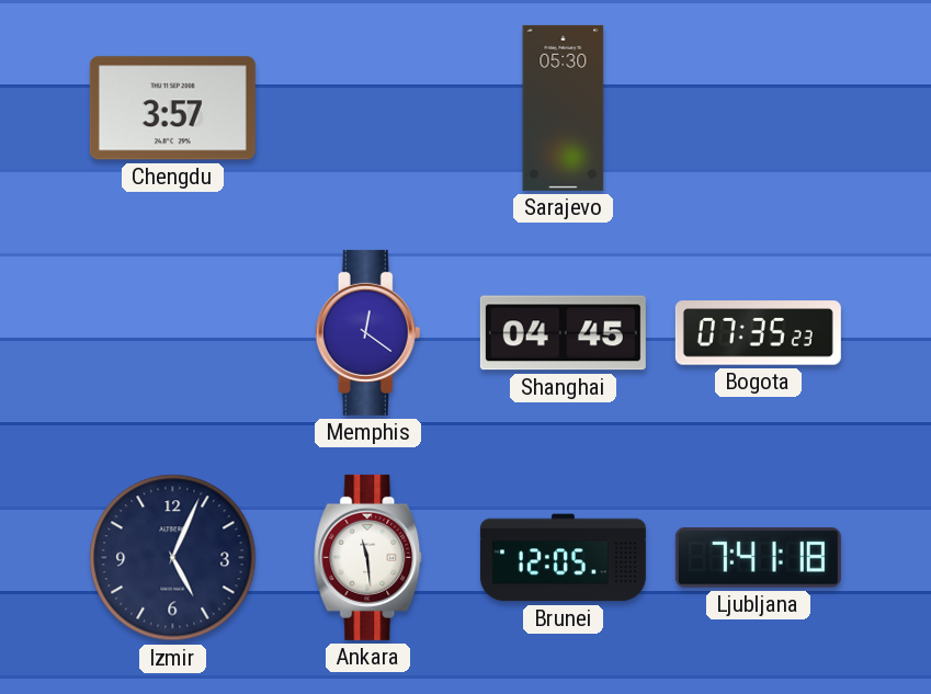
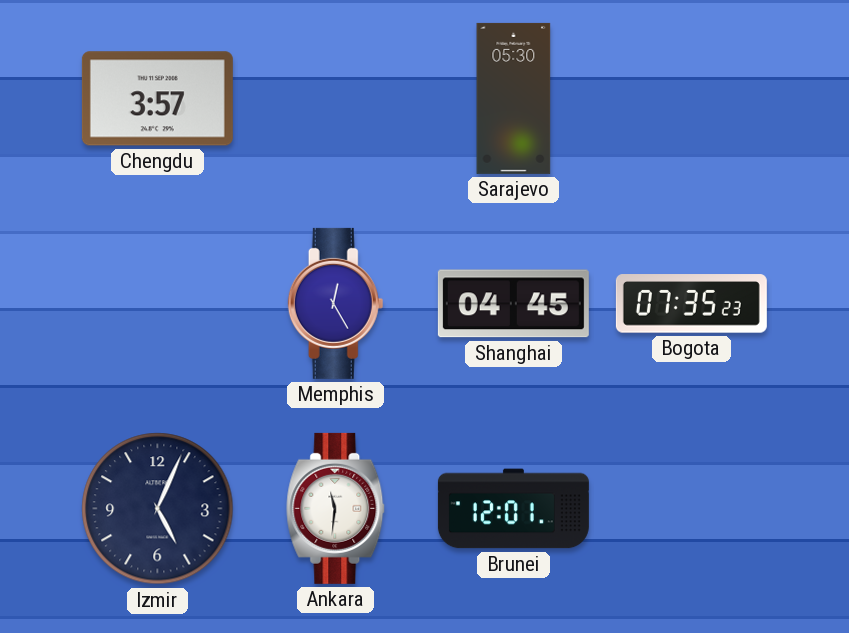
Memphis: 12:21 -> 12:25
Ankara: 11:29 -> 11:31
Brunei: 12:05 -> 12:01
Ljubljana: 7:41 -> none
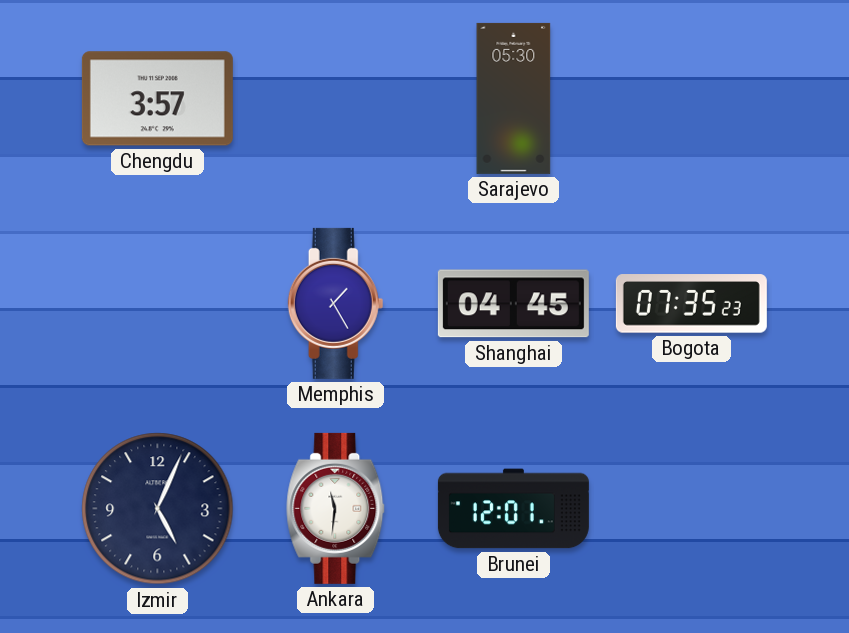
Memphis: 12:25 -> 1:25
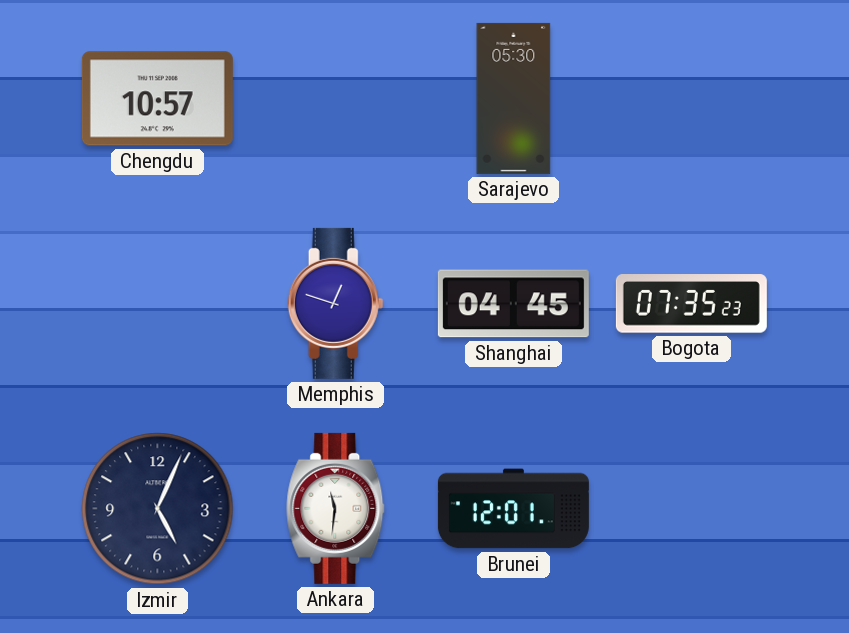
Chengdu: 3:57 -> 10:57
Memphis: 1:25 -> 12:48
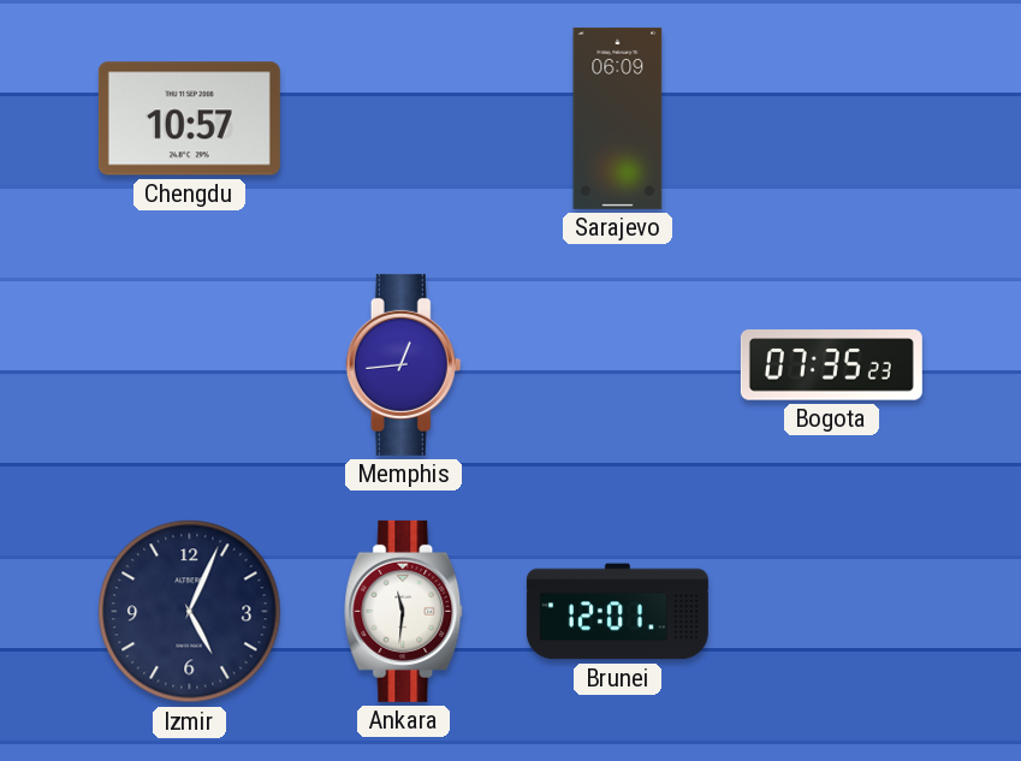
Sarajevo: 05:30 -> 06:09
Memphis: 12:48 -> 12:44
Shanghai: 04:45 -> none
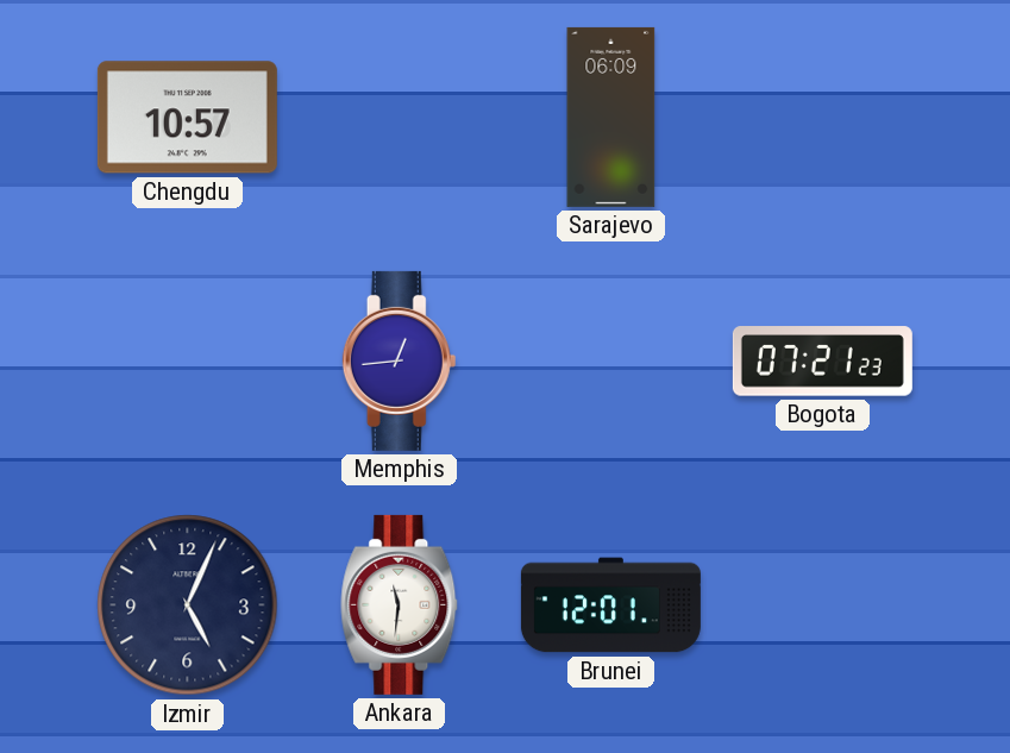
Bogota: 07:35 -> 07:21
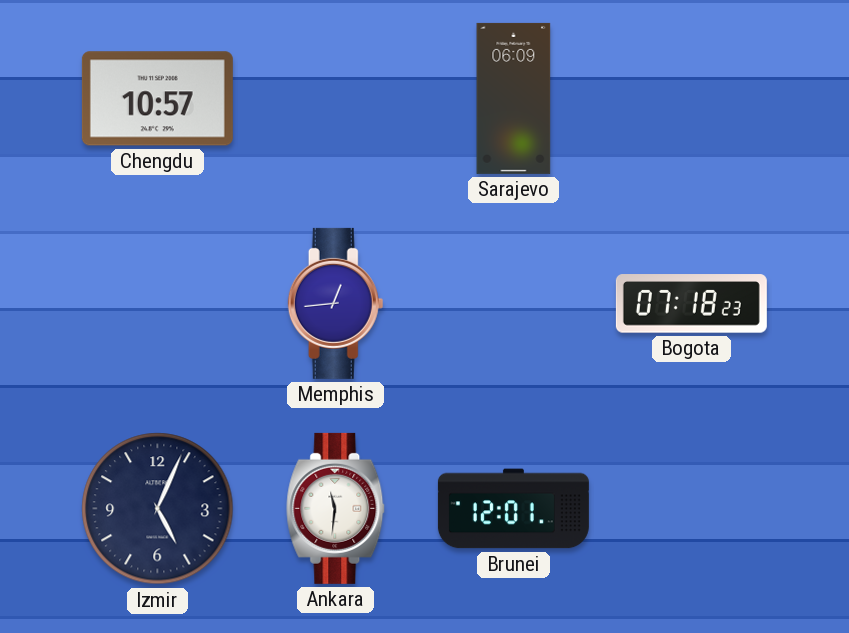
Bogota: 07:21 -> 07:18
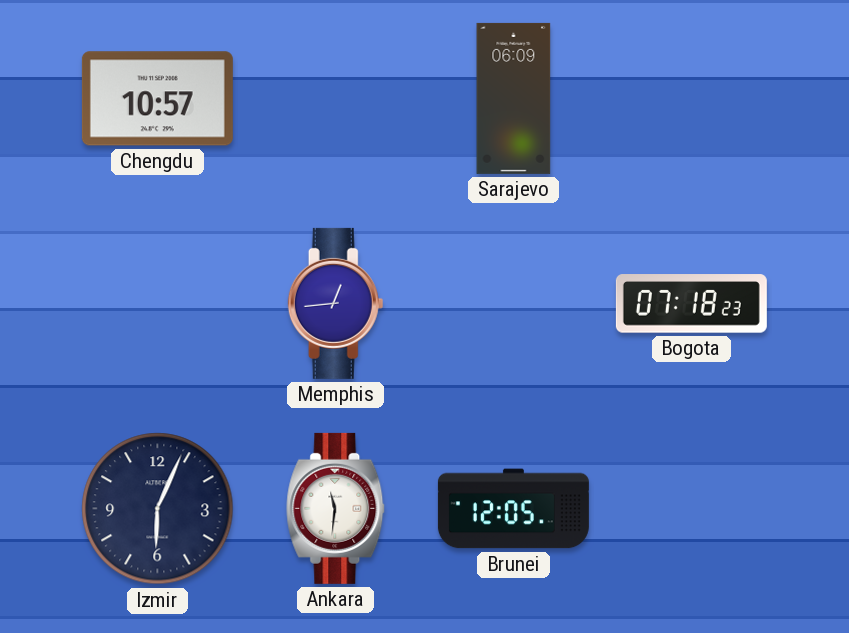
Izmir: 5:04 -> 6:04
Brunei: 12:01 -> 12:05
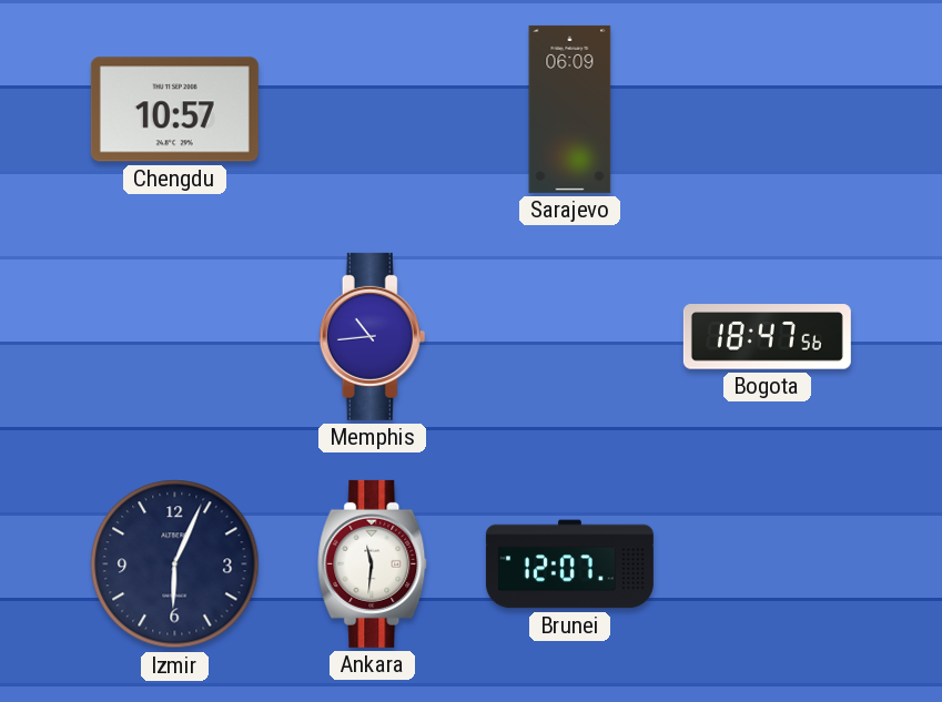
Memphis: 12:44 -> 10:44
Bogota: 07:18 -> 18:47
Brunei: 12:05 -> 12:07
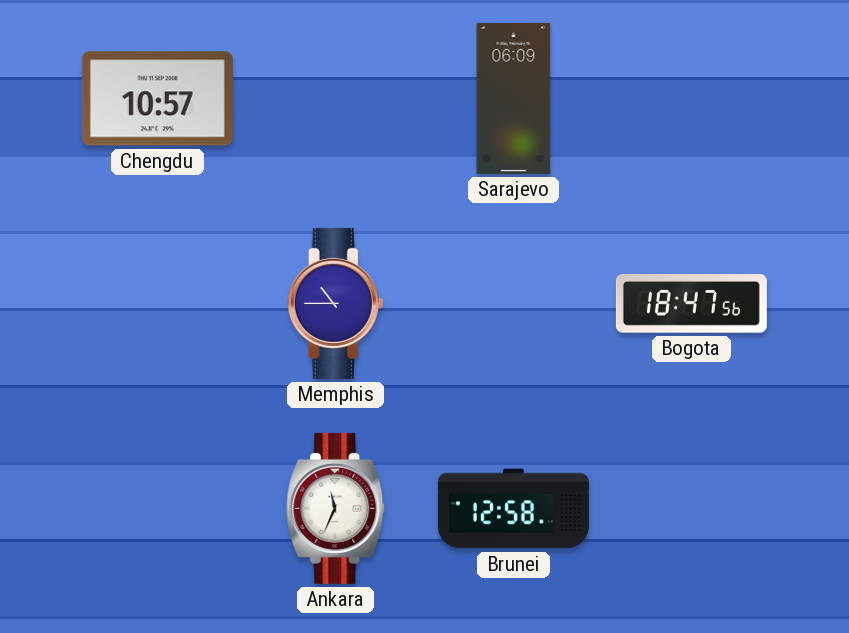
Memphis: 10:44 -> 10:45
Izmir: 6:04 -> none
Ankara: 11:31 -> 11:34
Brunei: 12:07 -> 12:58
